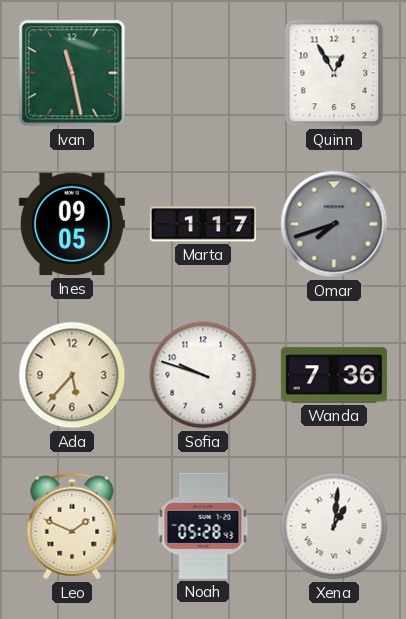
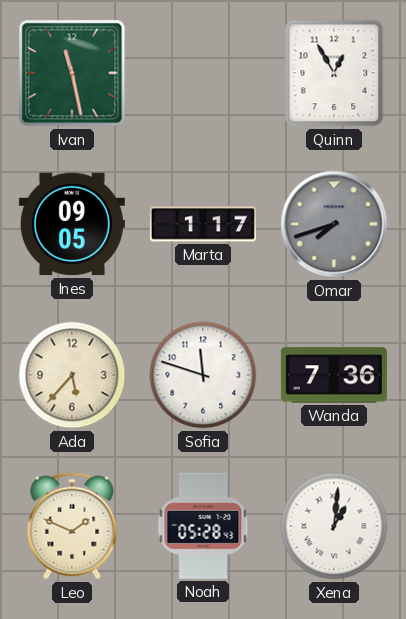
Sofia: 9:48 -> 11:48
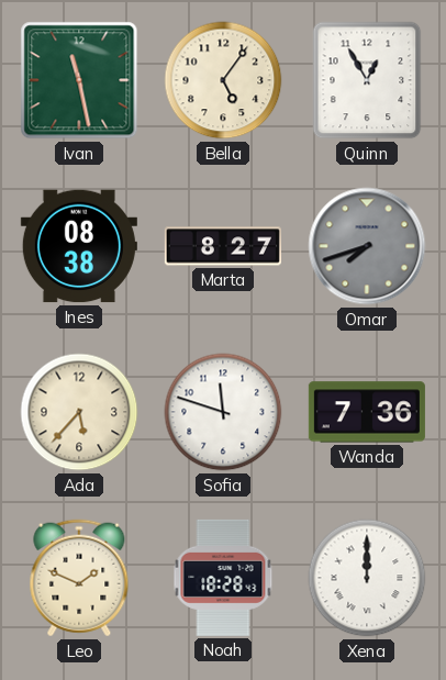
Bella: none -> 5:06
Ines: 09:05 -> 08:38
Marta: 1:17 -> 8:27
Noah: 05:28 -> 18:28
Xena: 1:01 -> 12:00
